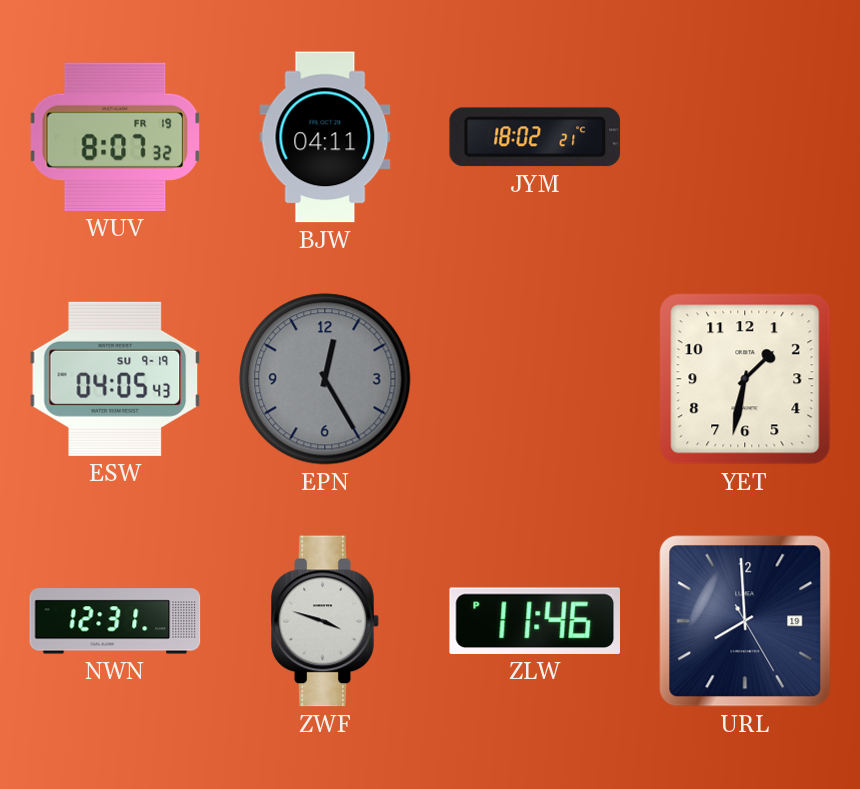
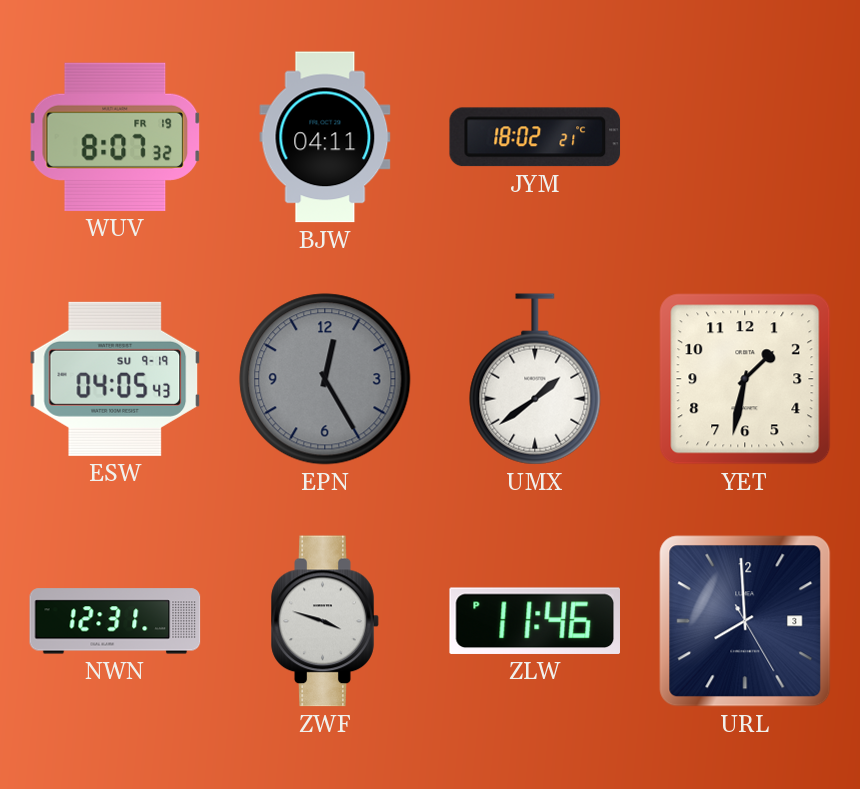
UMX: none -> 1:39
URL date: 19 -> 3
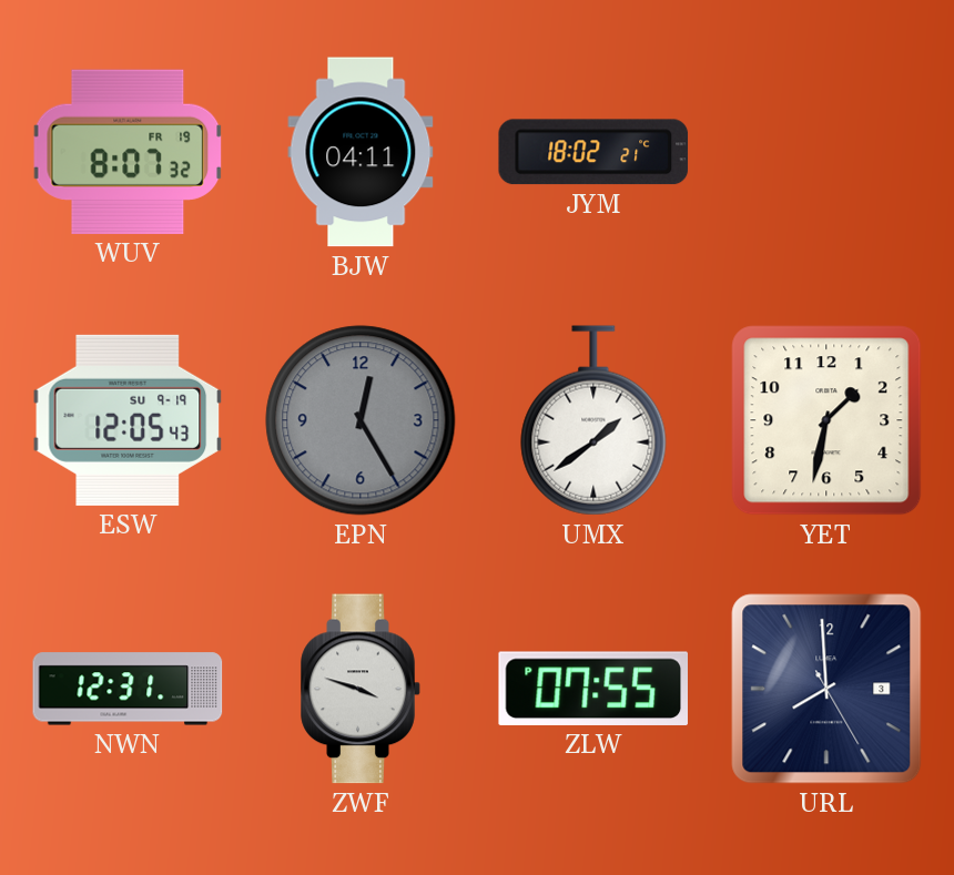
ESW: 04:05 -> 12:05
ZLW: 11:46 -> 07:55
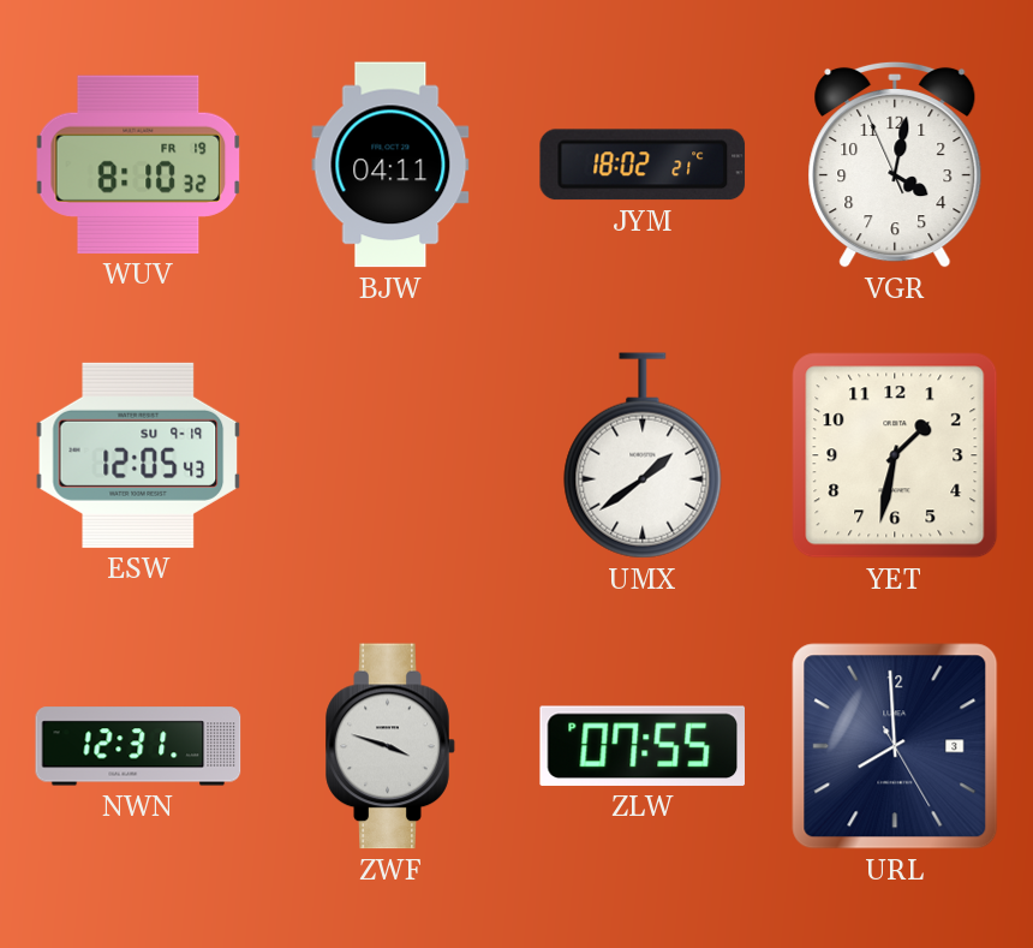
WUV: 8:07 -> 8:10
VGR: none -> 4:01
EPN: 12:25 -> none
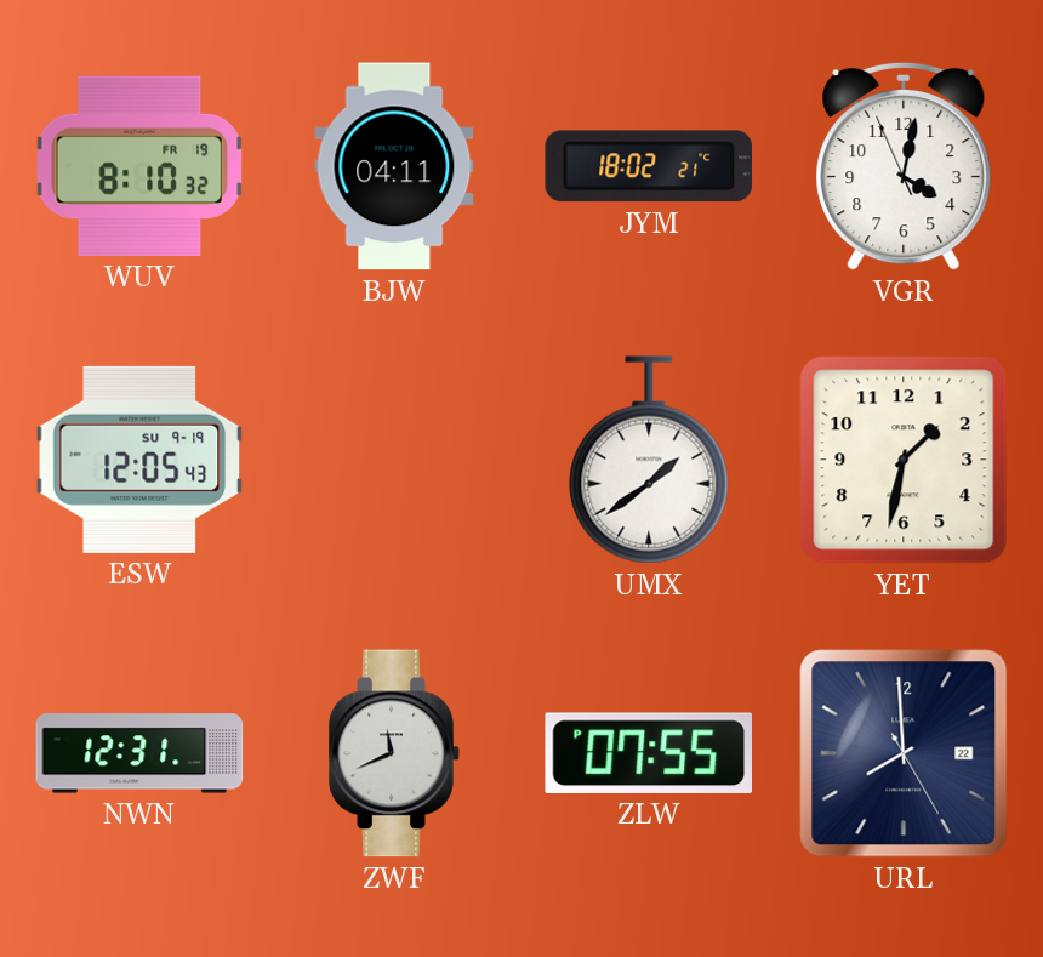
ZWF: 3:48 -> 11:41
URL date: 3 -> 22
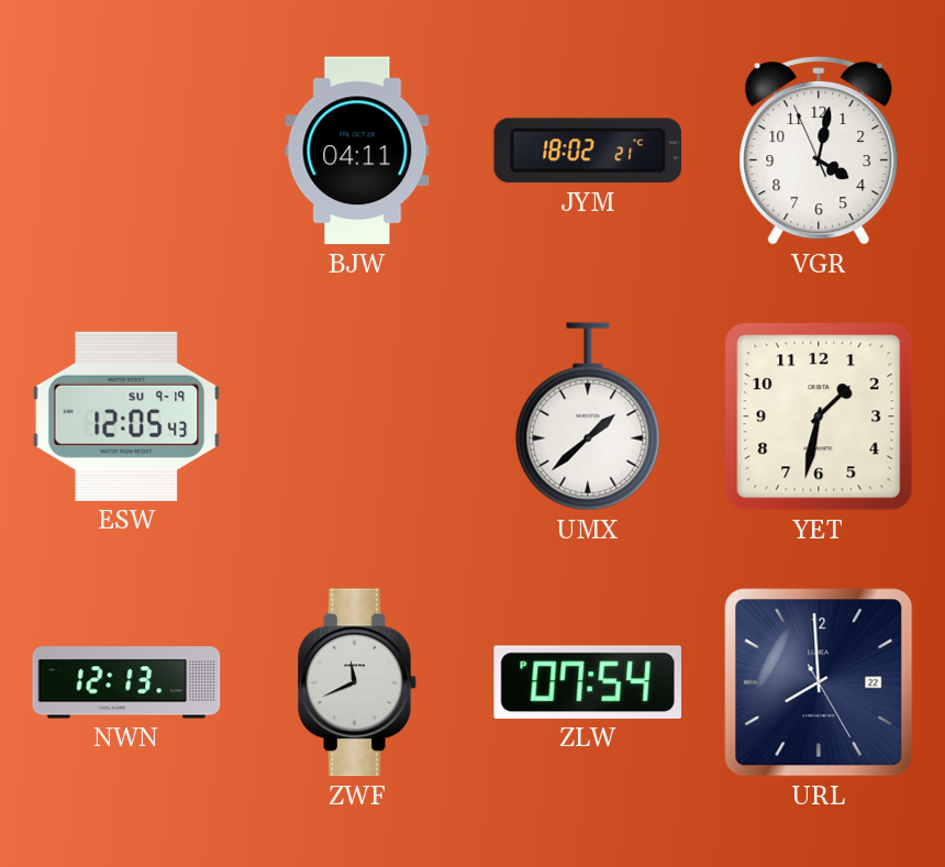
WUV: 8:10 -> none
UMX: 1:39 -> 1:38
NWN: 12:31 -> 12:13
ZLW: 07:55 -> 07:54
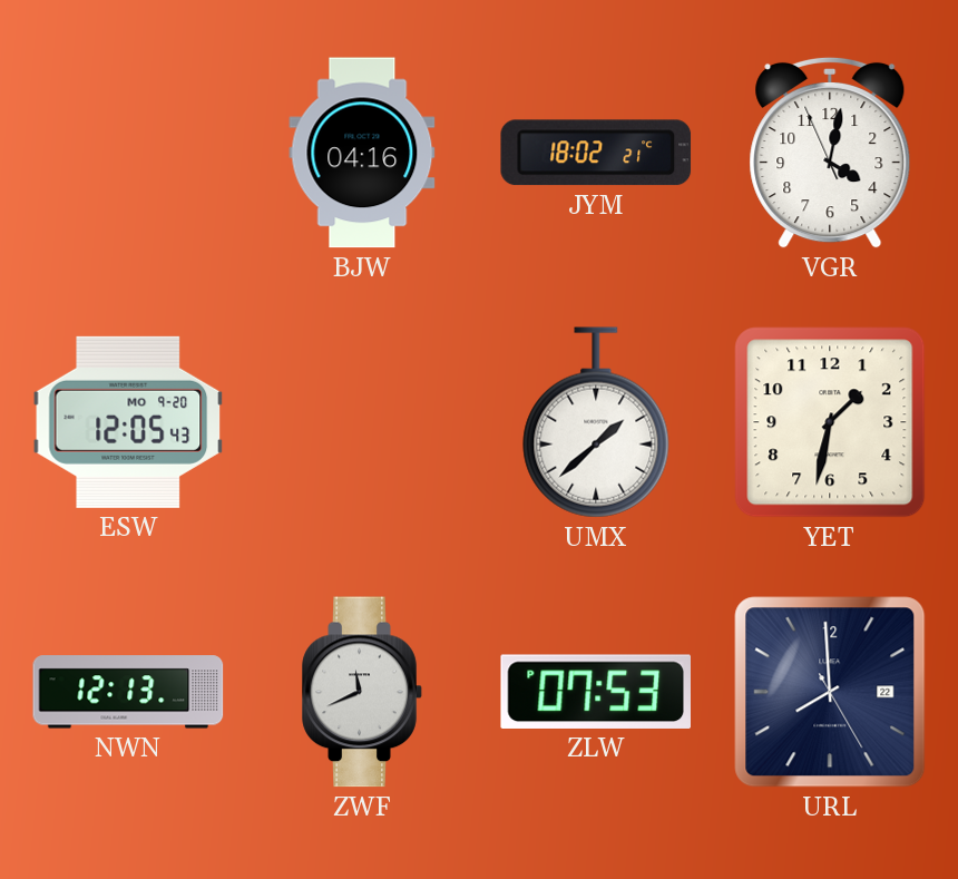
BJW: 04:11 -> 04:16
ESW date: SU 9-19 -> MO 9-20
ZLW: 07:54 -> 07:53
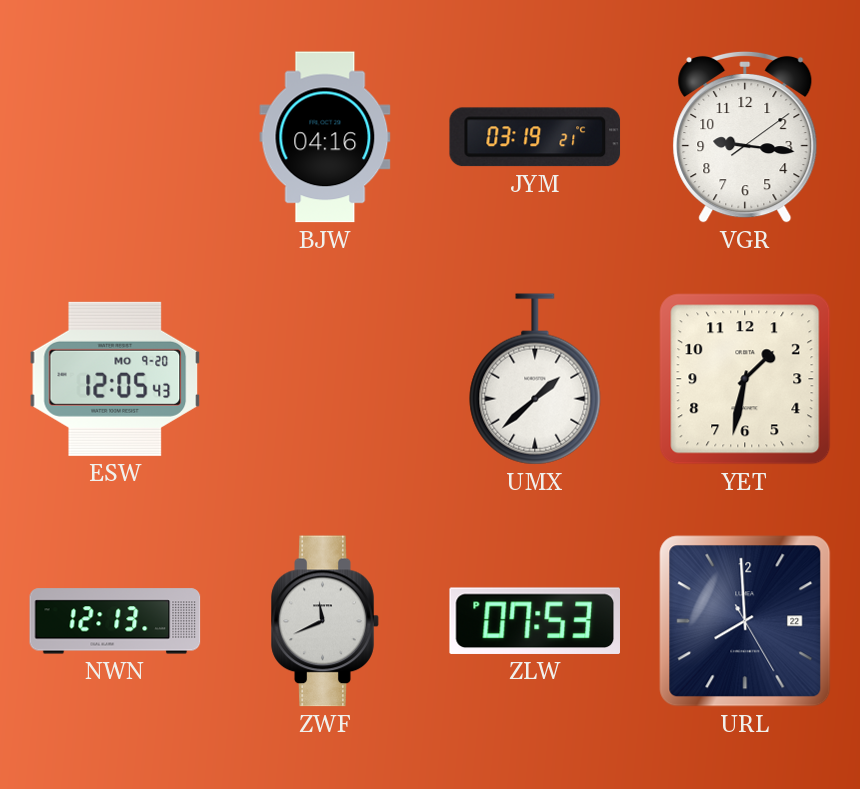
JYM: 18:02 -> 03:19
VGR: 4:01 -> 9:16
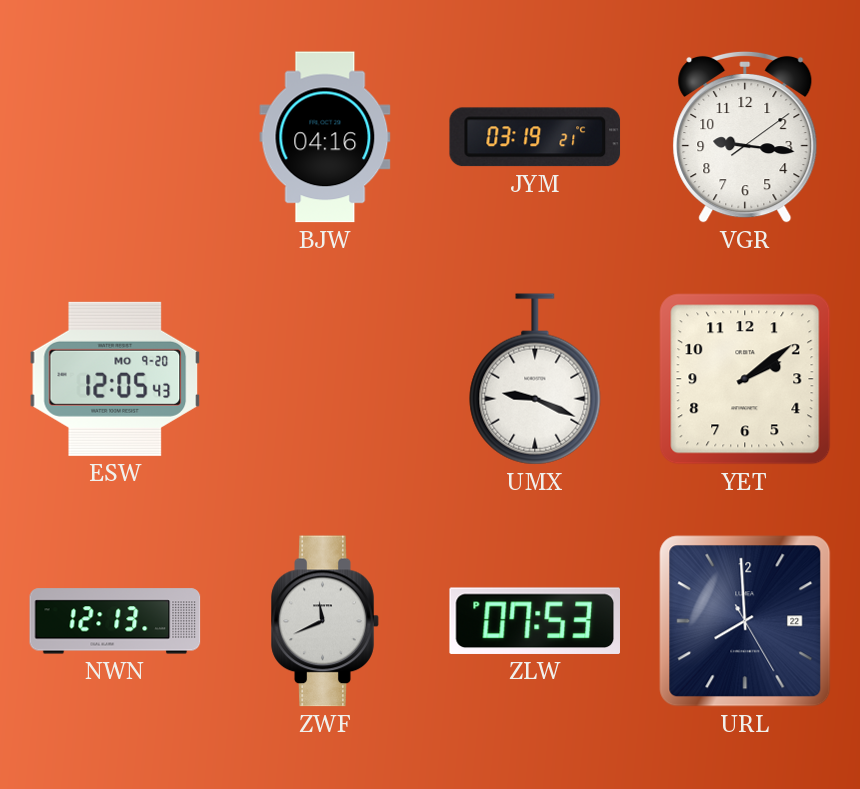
UMX: 1:38 -> 9:19
YET: 1:32 -> 2:09
